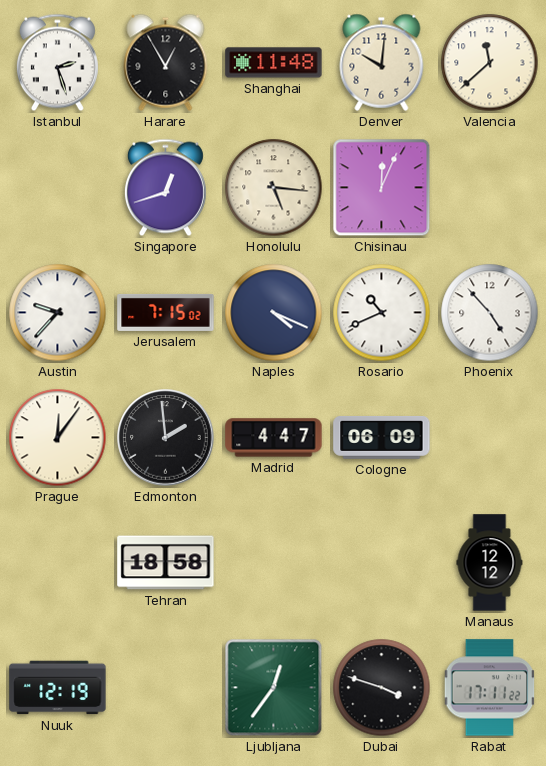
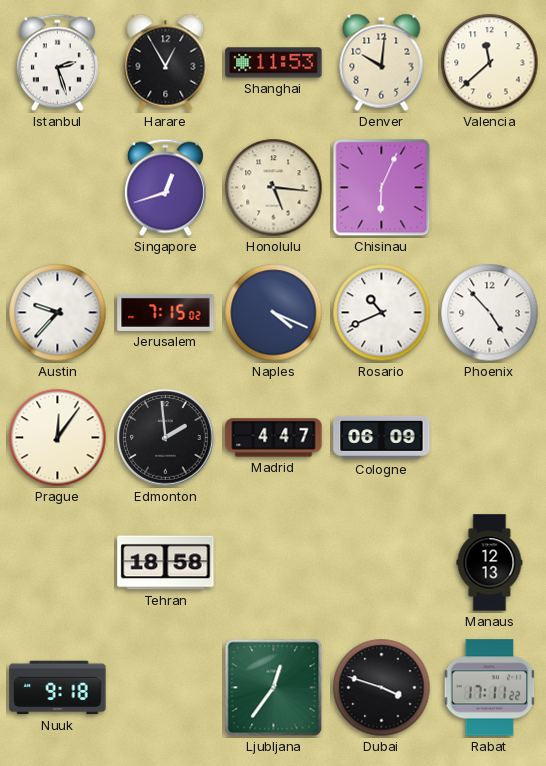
Shanghai: 11:48 -> 11:53
Chisinau: 12:04 -> 6:04
Manaus: 12:12 -> 12:13
Nuuk: 12:19 -> 9:18
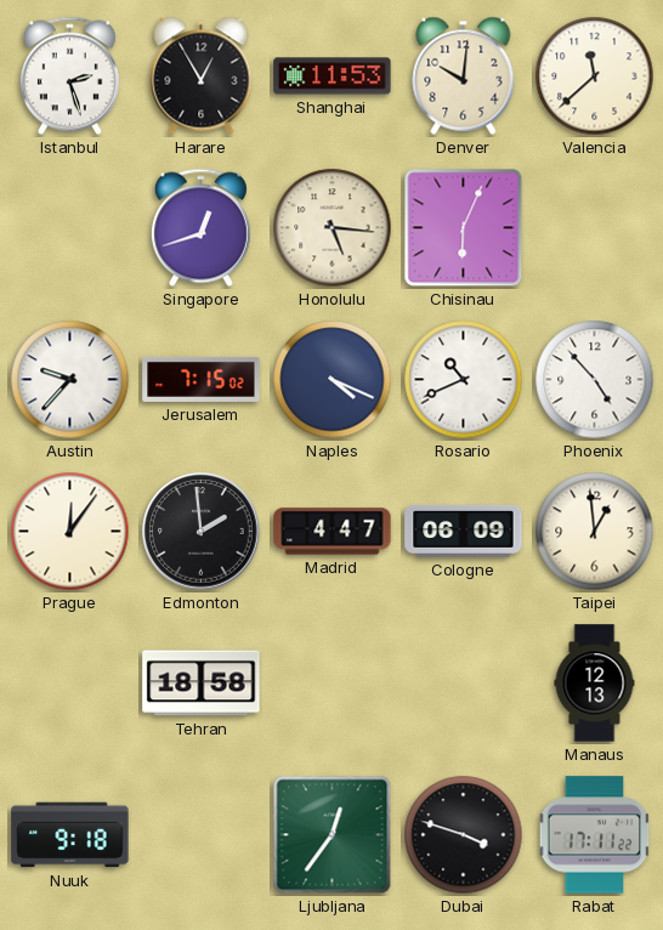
Taipei: none -> 12:59
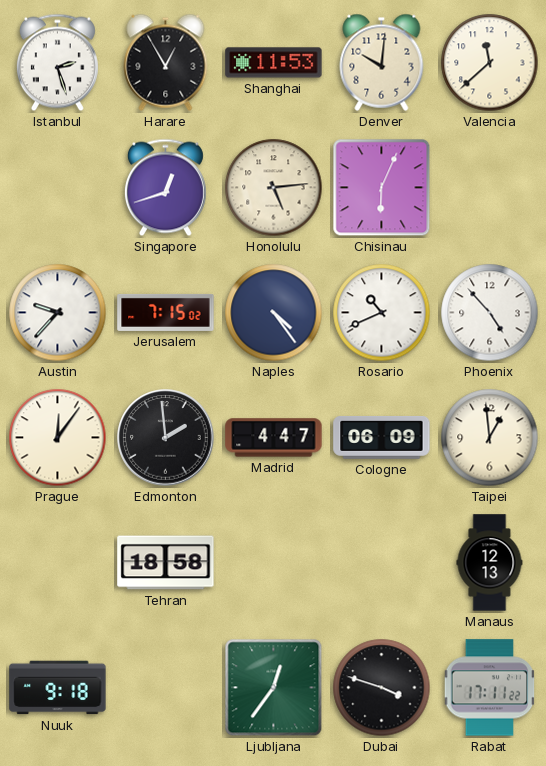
Honolulu: 5:16 -> 5:14
Naples: 4:19 -> 4:24
